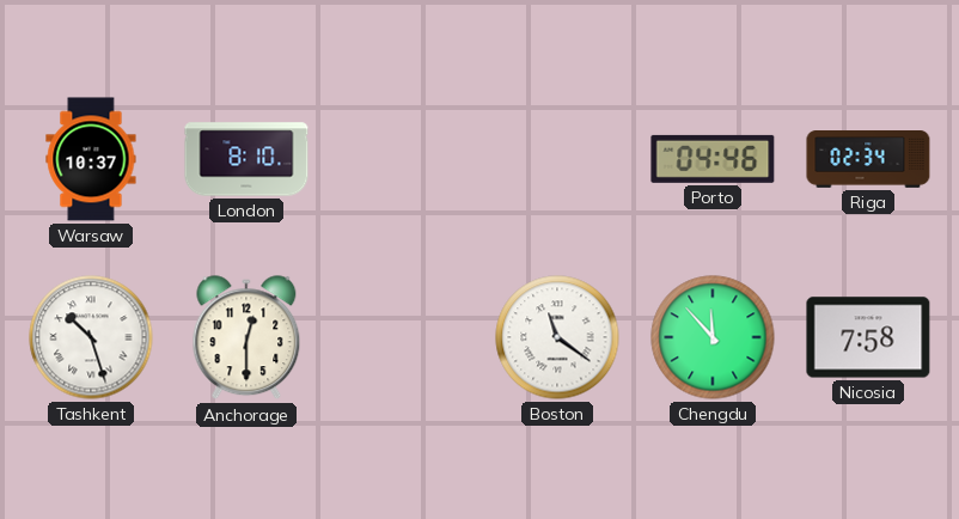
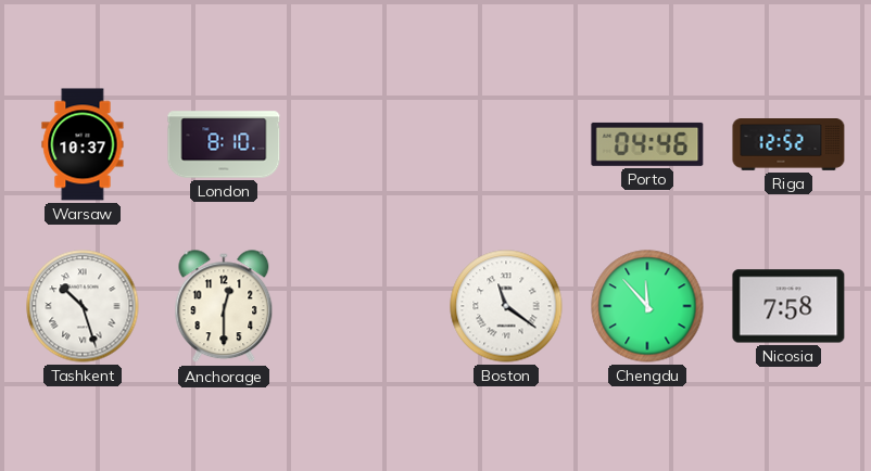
Riga: 02:34 -> 12:52
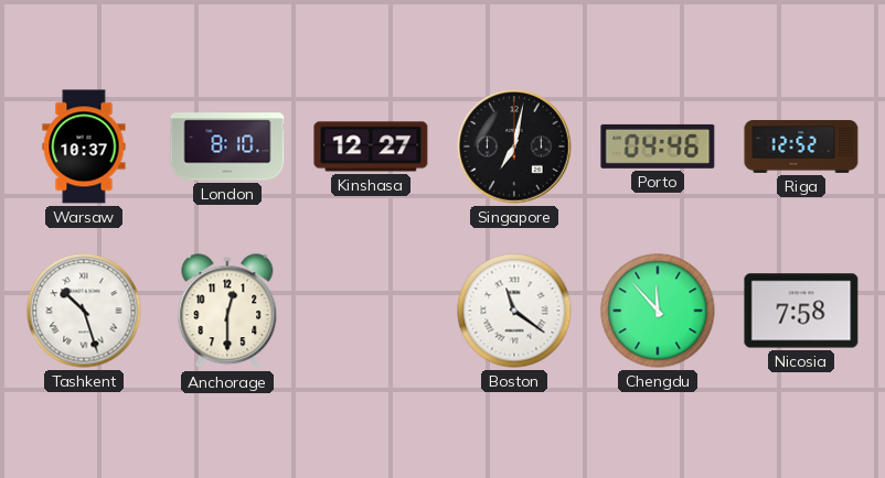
Kinshasa: none -> 12:27
Singapore: none -> 7:02
